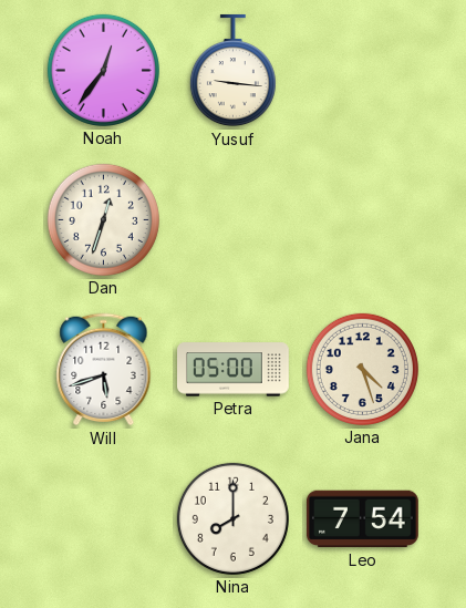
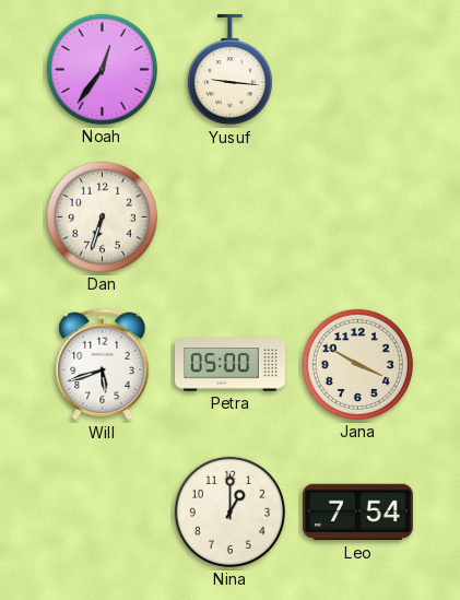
Dan: 12:33 -> 6:33
Jana: 4:27 -> 3:50
Nina: 8:00 -> 1:00
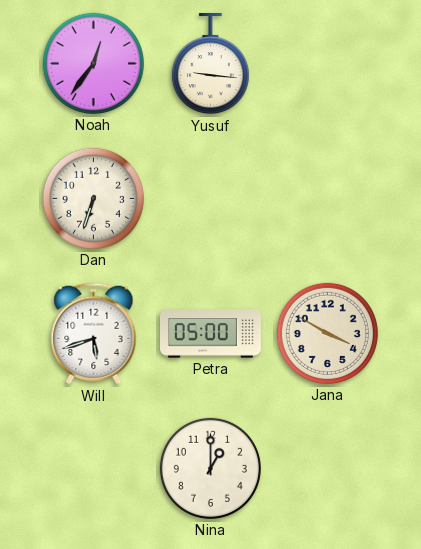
Leo: 7:54 -> none
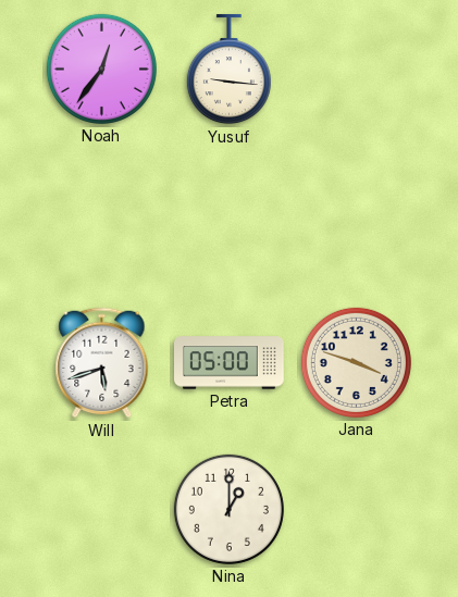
Dan: 6:33 -> none
Jana: 3:50 -> 3:48
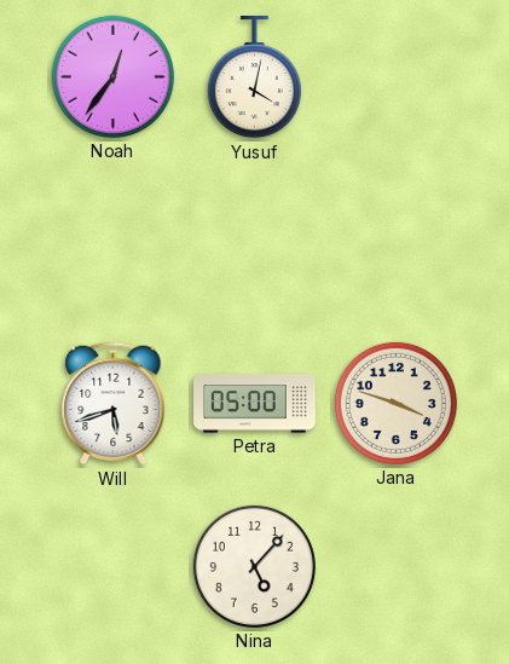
Yusuf: 9:16 -> 4:02
Nina: 1:00 -> 5:07
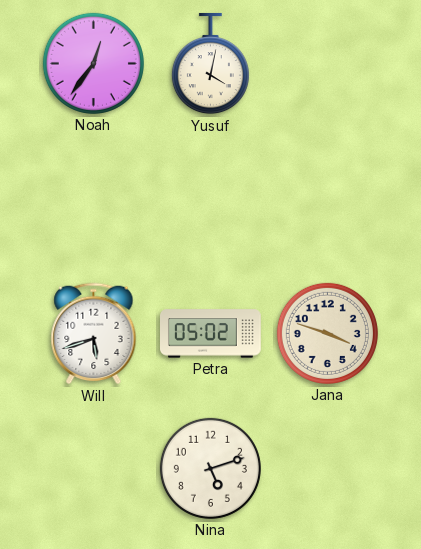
Petra: 05:00 -> 05:02
Nina: 5:07 -> 5:12
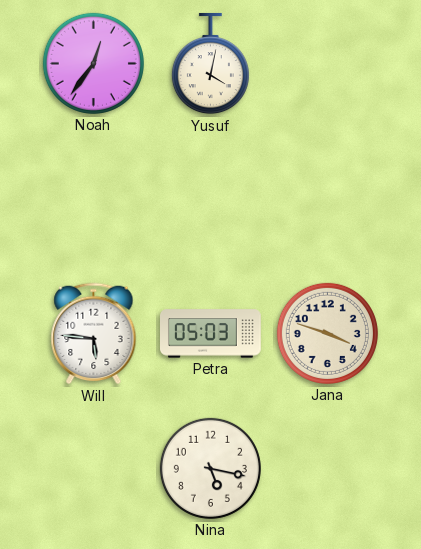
Will: 5:42 -> 5:46
Petra: 05:02 -> 05:03
Nina: 5:12 -> 5:17
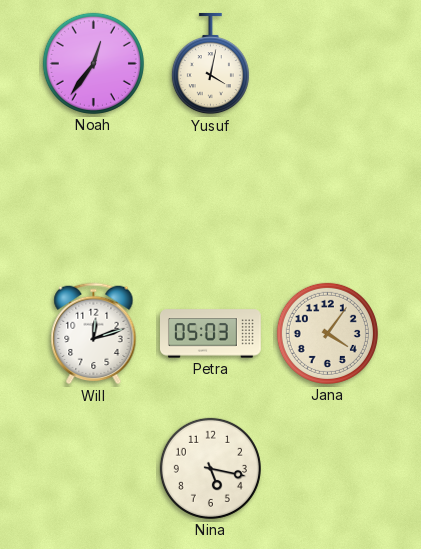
Will: 5:46 -> 12:12
Jana: 3:48 -> 4:06
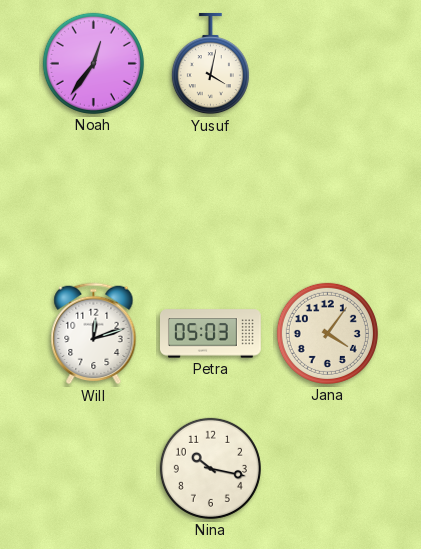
Nina: 5:17 -> 10:17
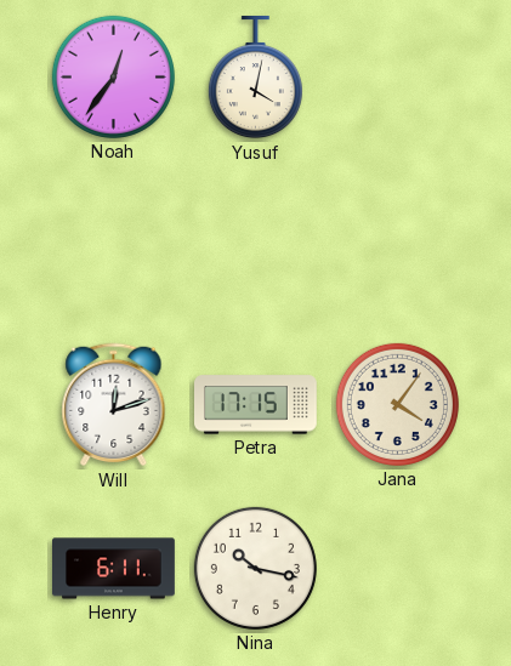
Petra: 05:03 -> 17:15
Henry: none -> 6:11
